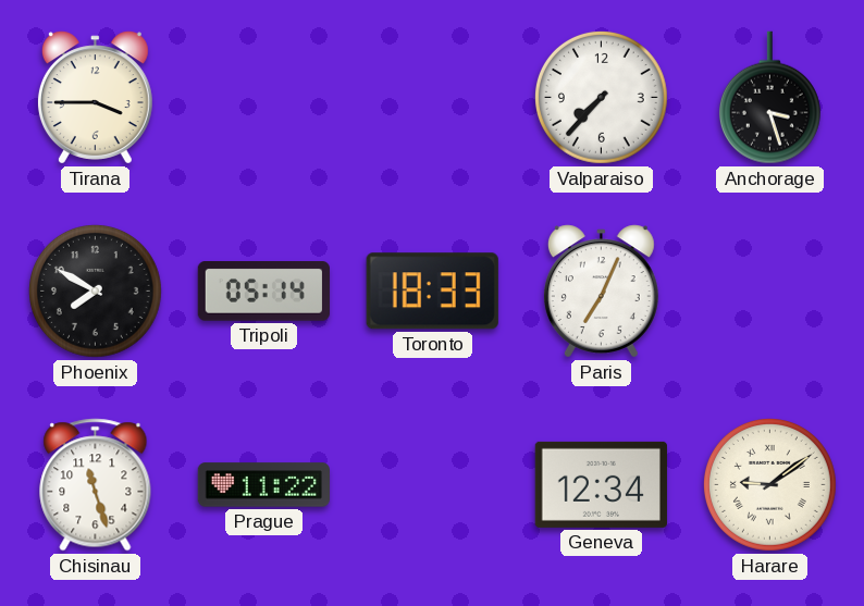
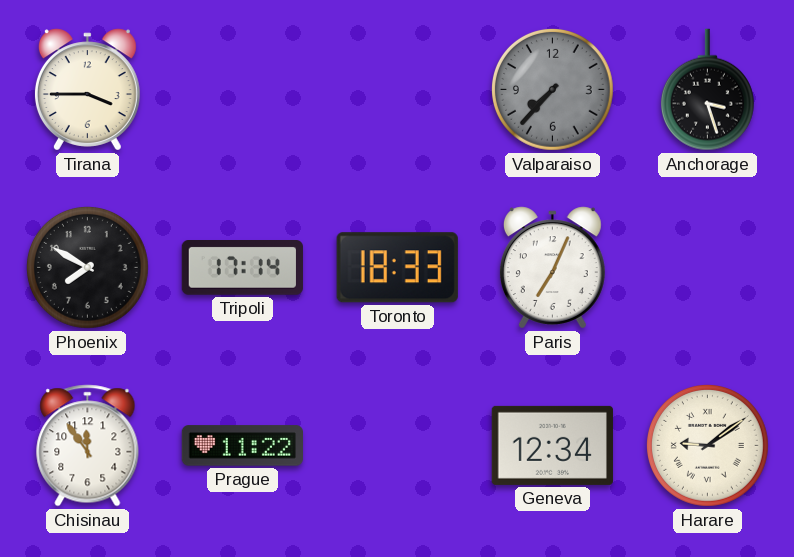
Valparaiso dial: white -> grey
Tripoli: 05:14 -> 17:14
Chisinau: 11:27 -> 11:54
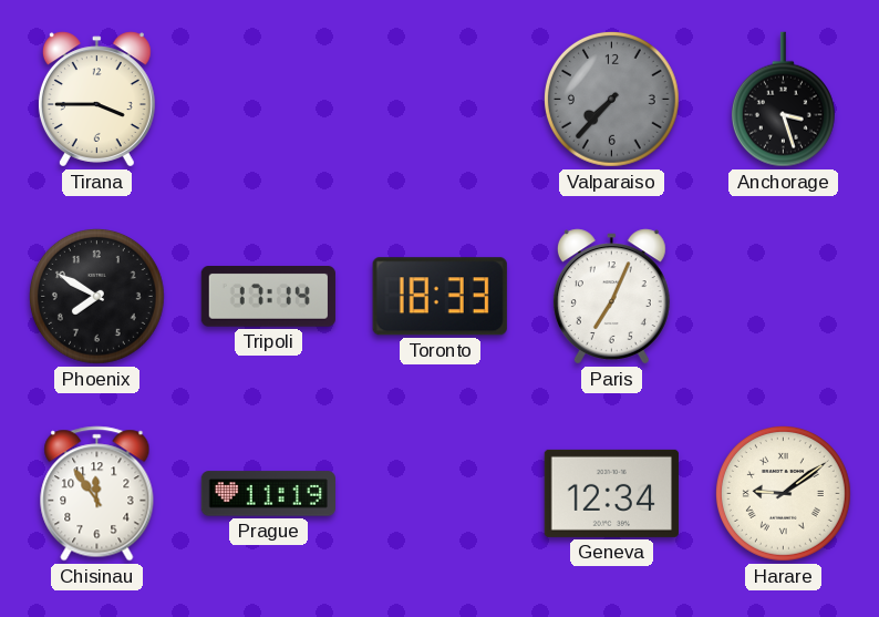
Prague: 11:22 -> 11:19
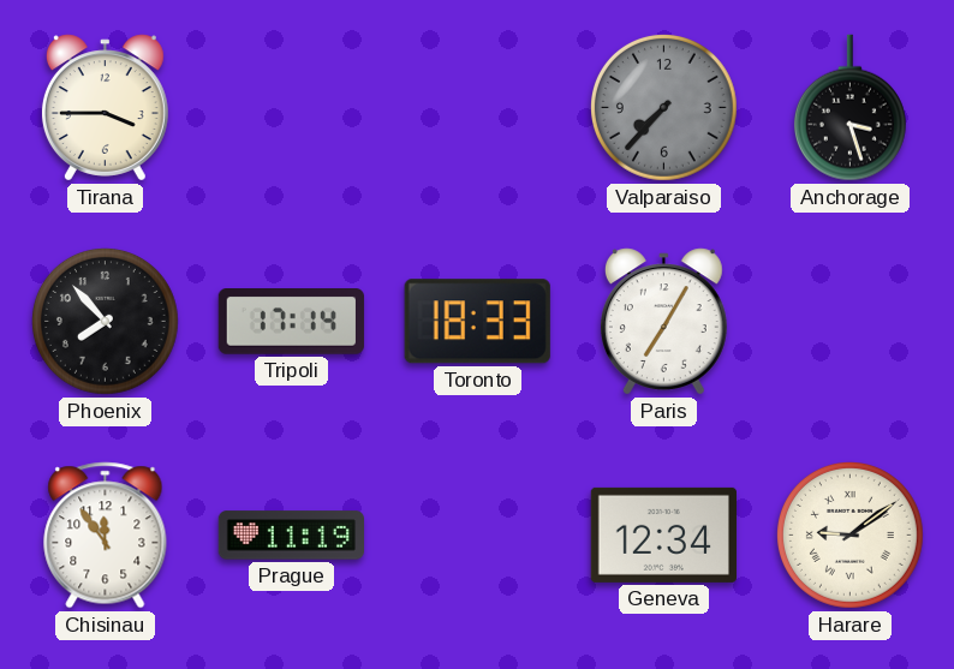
Phoenix: 7:50 -> 7:53
Paris: 7:04 -> 7:05
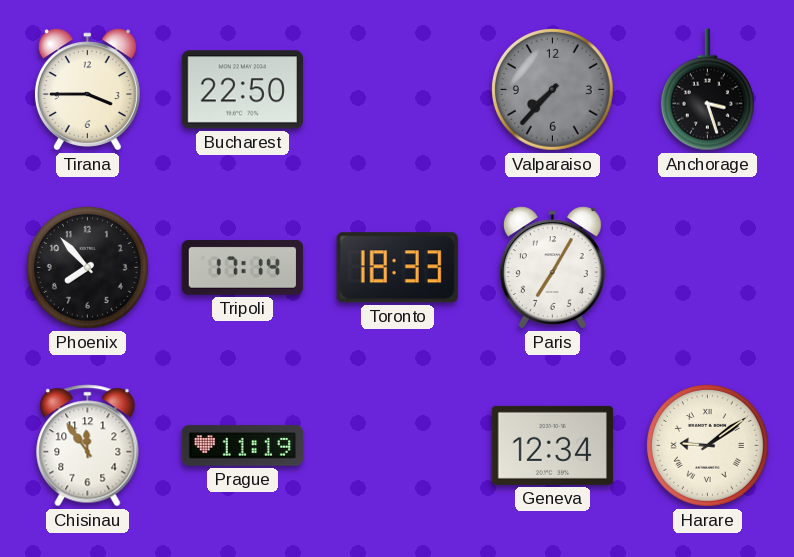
Bucharest: none -> 22:50
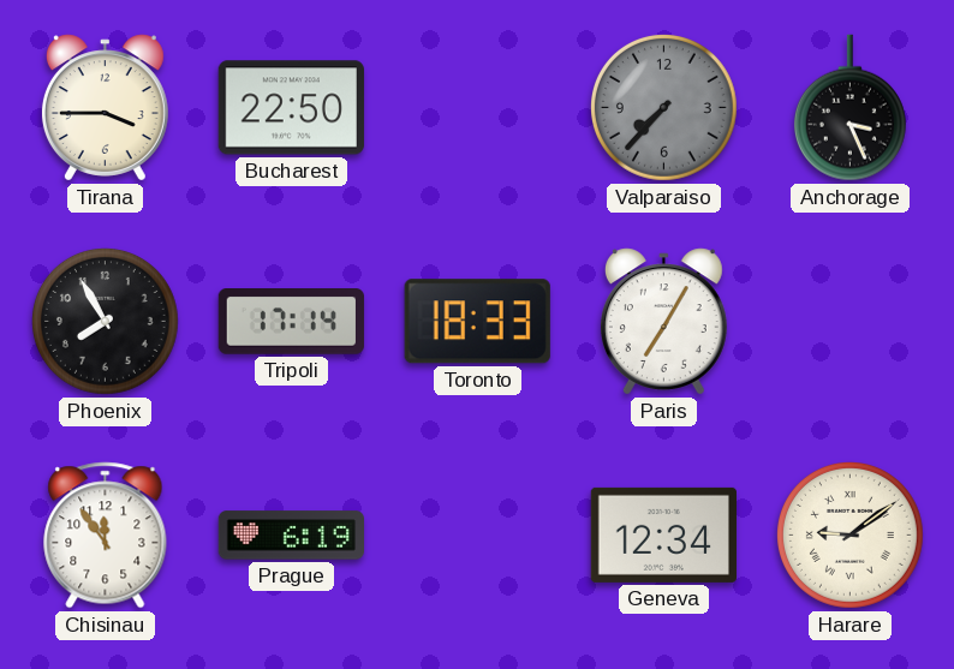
Anchorage: 3:27 -> 3:26
Phoenix: 7:53 -> 7:55
Prague: 11:19 -> 6:19
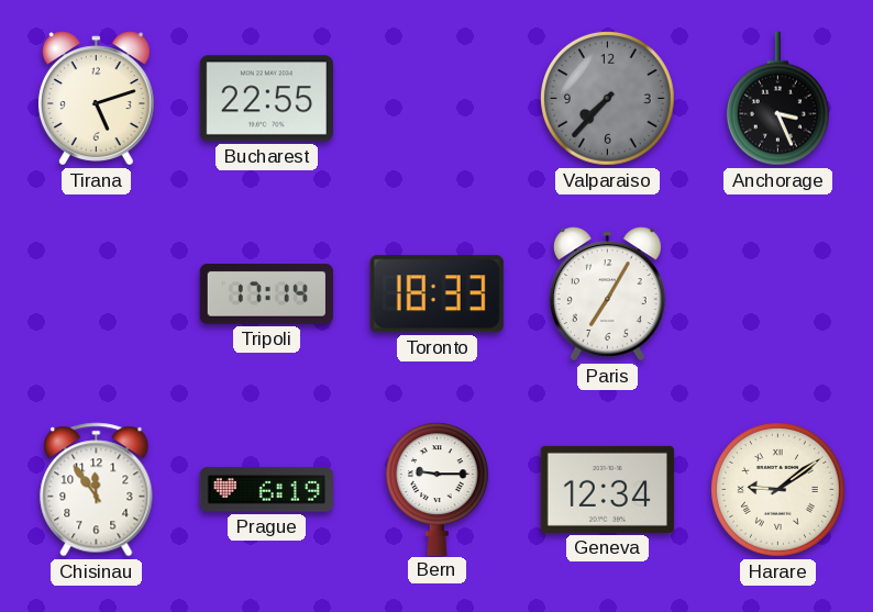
Tirana: 3:45 -> 5:12
Bucharest: 22:50 -> 22:55
Phoenix: 7:55 -> none
Bern: none -> 9:15
